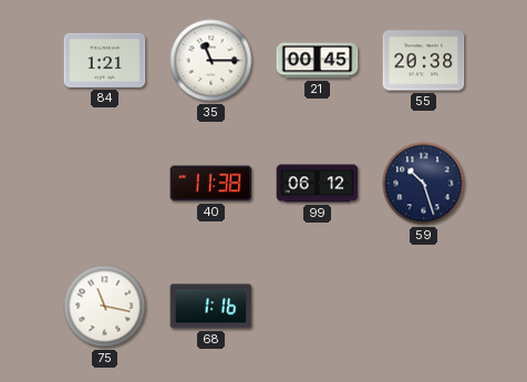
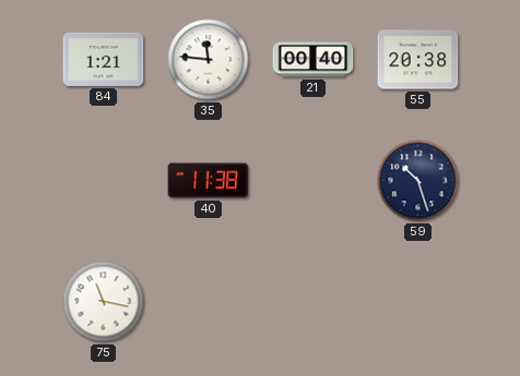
35: 11:15 -> 11:46
21: 00:45 -> 00:40
99: 06:12 -> none
68: 1:16 -> none
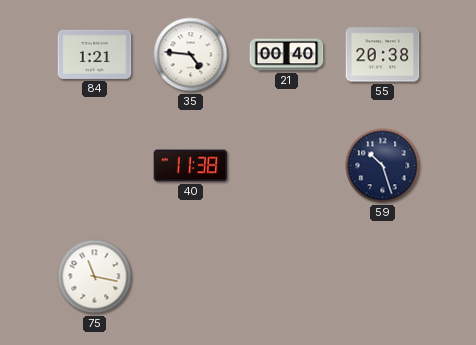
35: 11:46 -> 4:46
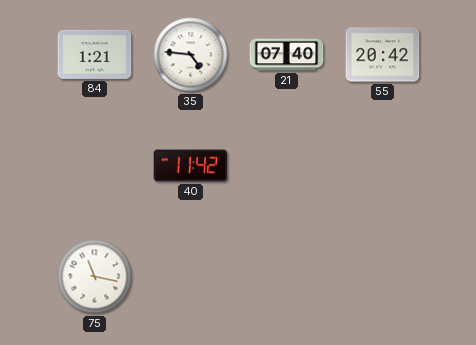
21: 00:40 -> 07:40
55: 20:38 -> 20:42
40: 11:38 -> 11:42
59: 10:27 -> none
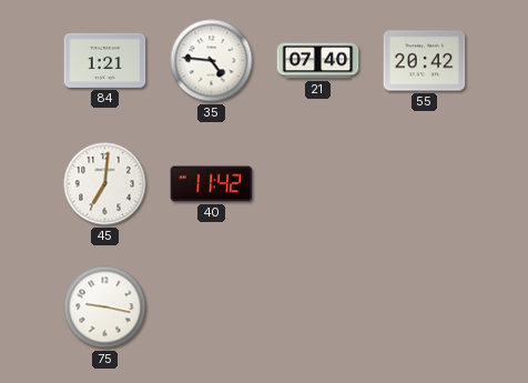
45: none -> 7:01
75: 11:17 -> 9:17
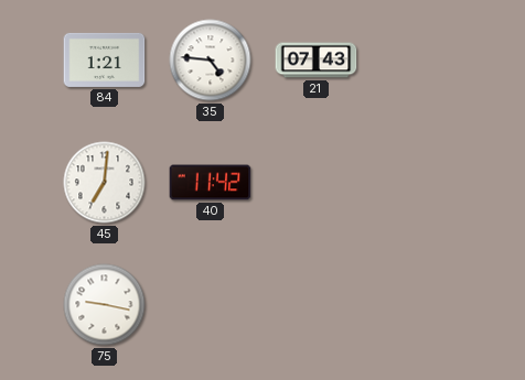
21: 07:40 -> 07:43
55: 20:42 -> none
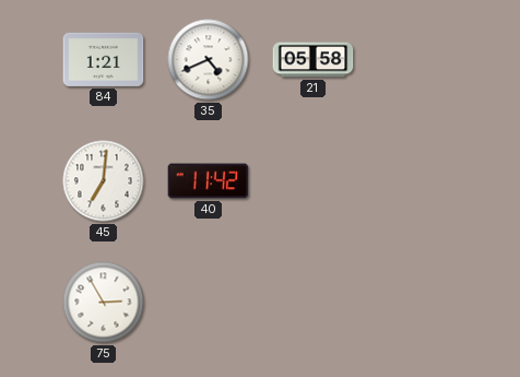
35: 4:46 -> 4:41
21: 07:43 -> 05:58
75: 9:17 -> 2:55
